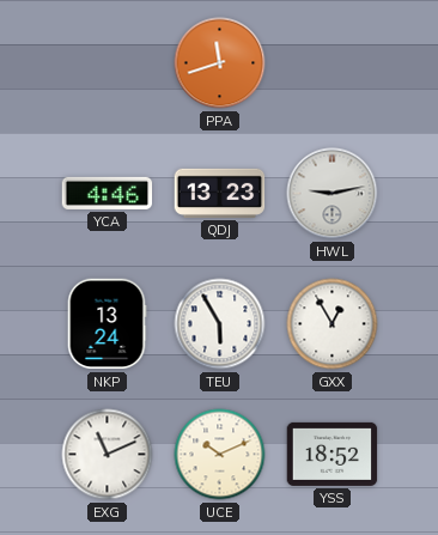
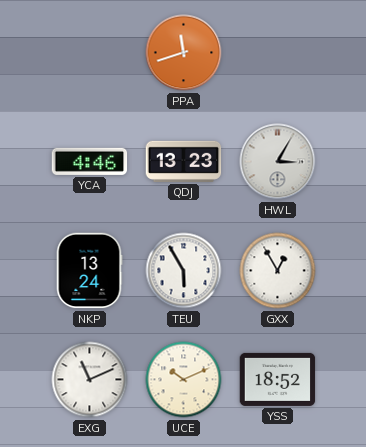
HWL: 9:13 -> 3:05
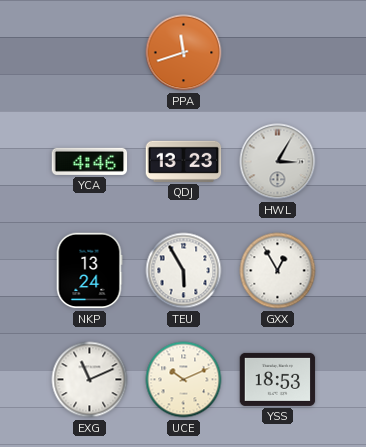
YSS: 18:52 -> 18:53
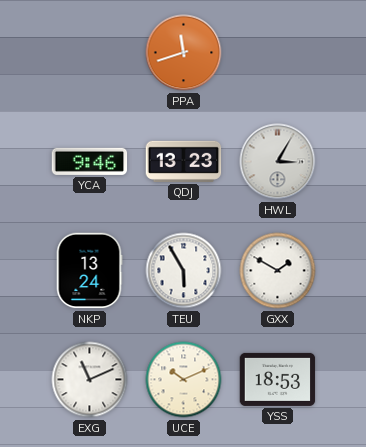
YCA: 4:46 -> 9:46
GXX: 12:55 -> 1:50
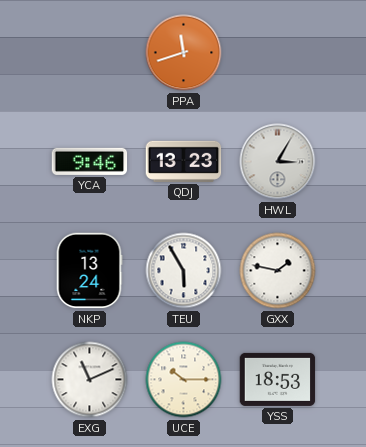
GXX: 1:50 -> 1:47
UCE: 10:11 -> 10:15
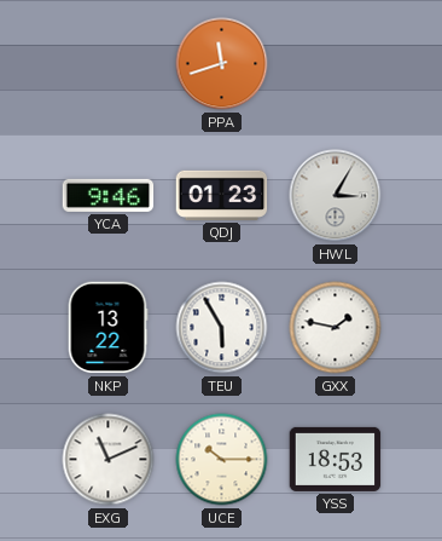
QDJ: 13:23 -> 01:23
NKP: 13:24 -> 13:22
